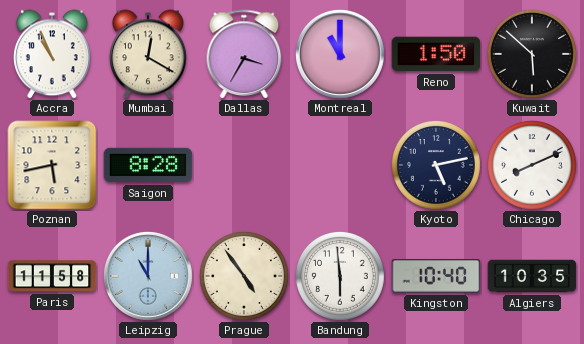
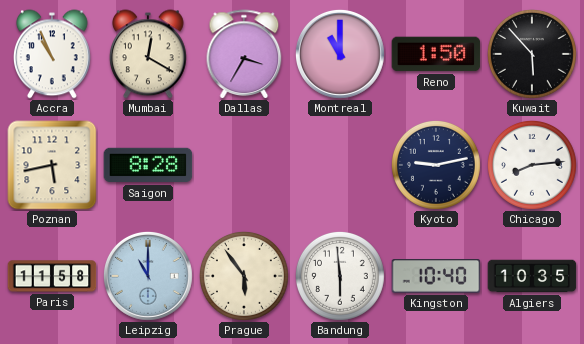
Kuwait: 5:52 -> 5:53
Kyoto: 5:13 -> 9:13
Chicago: 8:11 -> 8:14
Prague: 4:54 -> 5:54
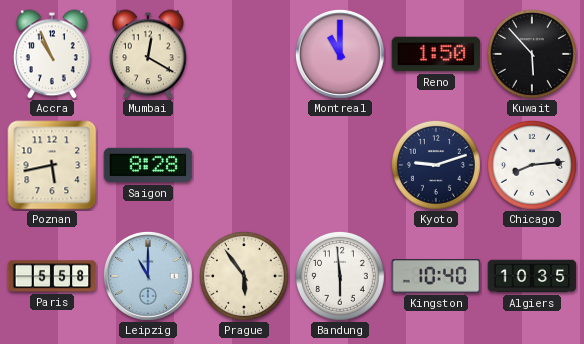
Dallas: 3:35 -> none
Kyoto: 9:13 -> 9:12
Paris: 11:58 -> 5:58
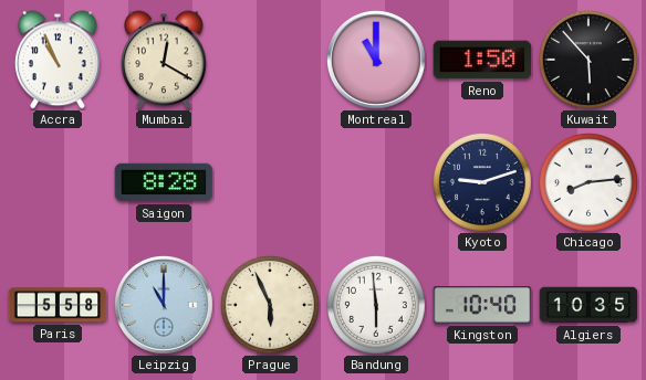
Poznan: 5:43 -> none
Prague: 5:54 -> 5:56
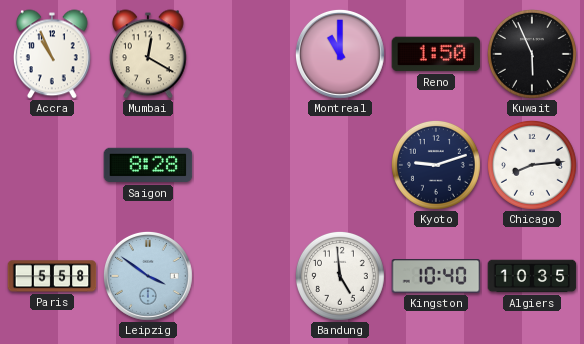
Kuwait: 5:53 -> 5:56
Leipzig: 11:00 -> 3:51
Prague: 5:56 -> none
Bandung: 5:59 -> 4:59
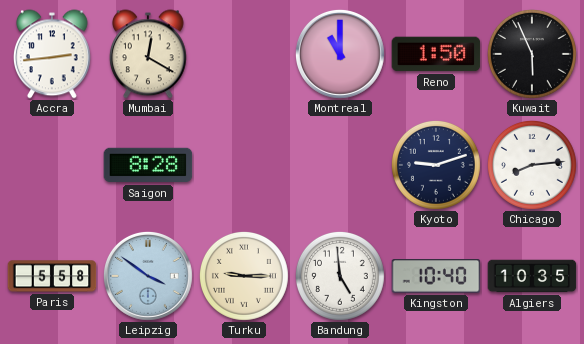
Accra: 10:56 -> 2:44
Turku: none -> 9:15
